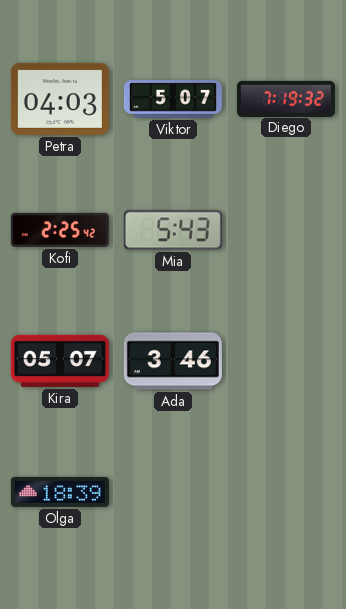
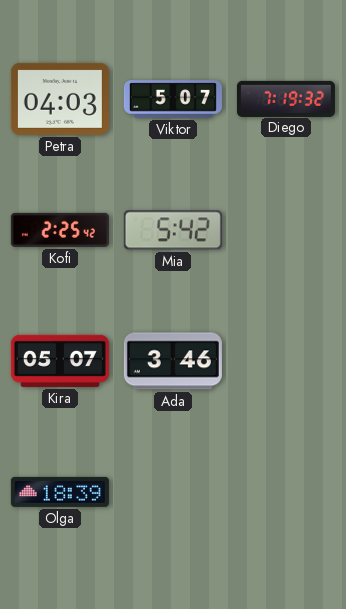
Mia: 5:43 -> 5:42
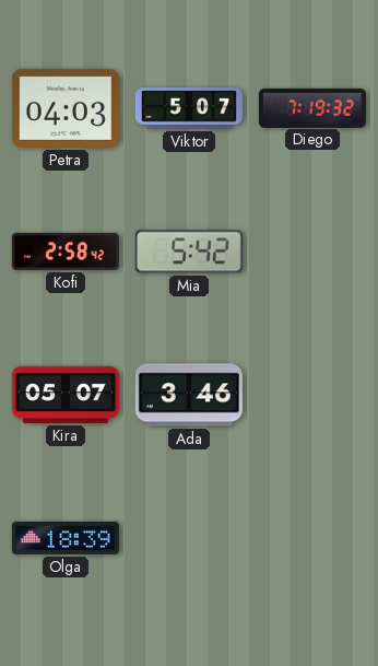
Kofi: 2:25 -> 2:58
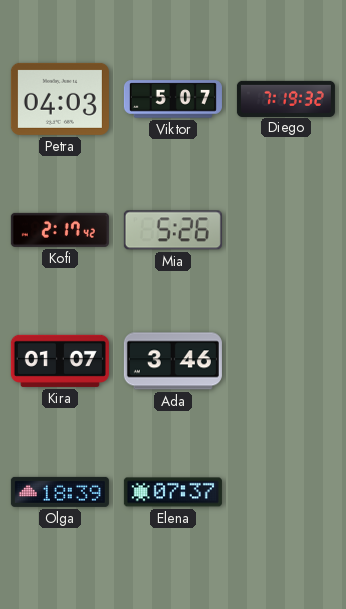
Kofi: 2:58 -> 2:17
Mia: 5:42 -> 5:26
Kira: 05:07 -> 01:07
Elena: none -> 07:37
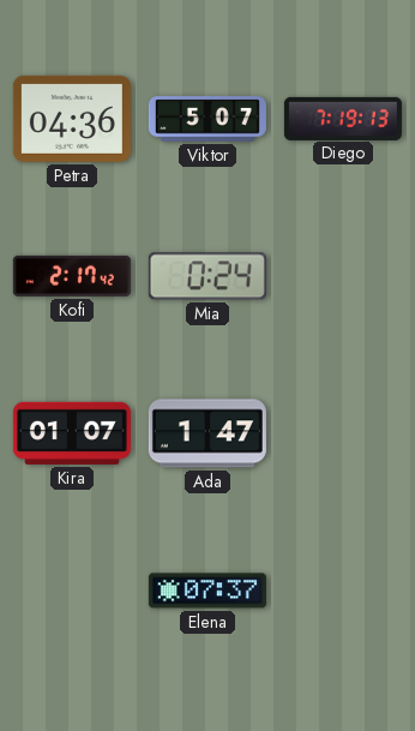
Petra: 04:03 -> 04:36
Diego: 7:19:32 -> 7:19:13
Mia: 5:26 -> 0:24
Ada: 3:46 -> 1:47
Olga: 18:39 -> none
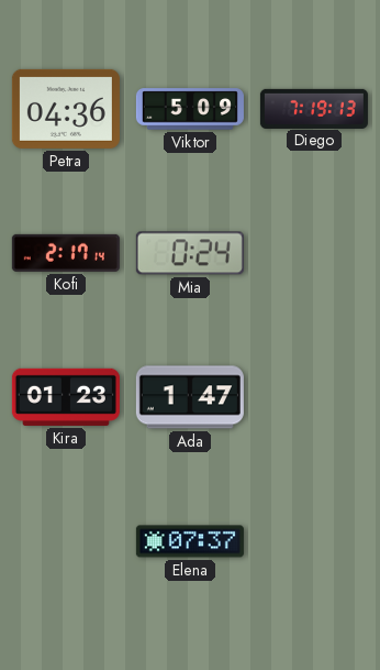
Viktor: 5:07 -> 5:09
Kofi: 2:17:42 -> 2:17:14
Kira: 01:07 -> 01:23
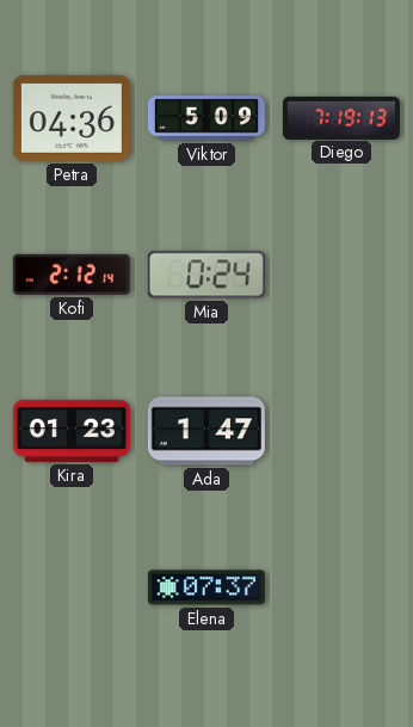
Kofi: 2:17 -> 2:12
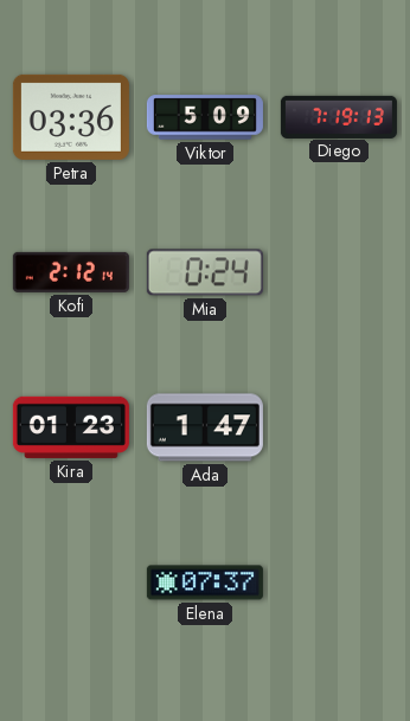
Petra: 04:36 -> 03:36
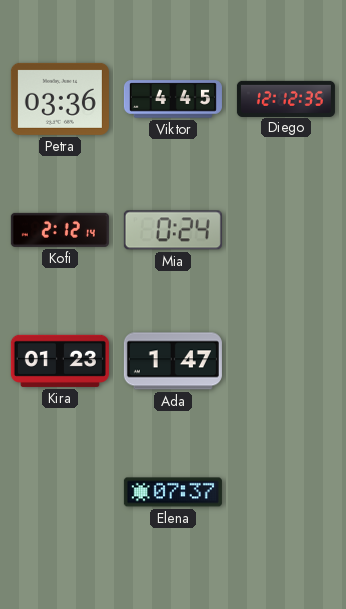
Viktor: 5:09 -> 4:45
Diego: 7:19 -> 12:12
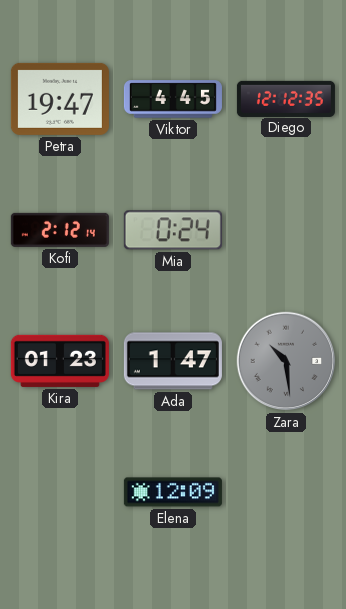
Petra: 03:36 -> 19:47
Zara: none -> 10:29
Elena: 07:37 -> 12:09
